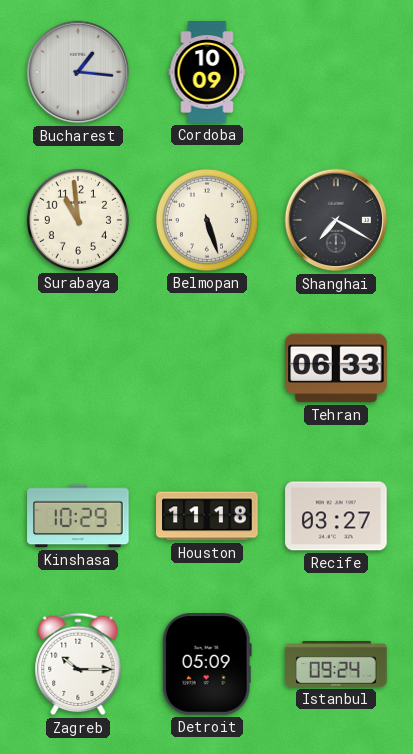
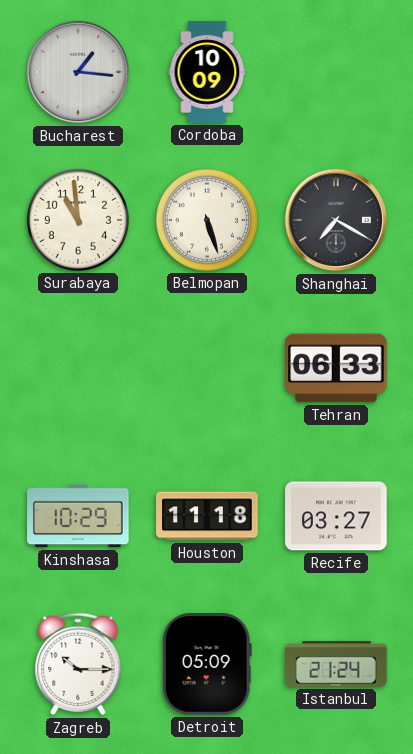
Istanbul: 09:24 -> 21:24
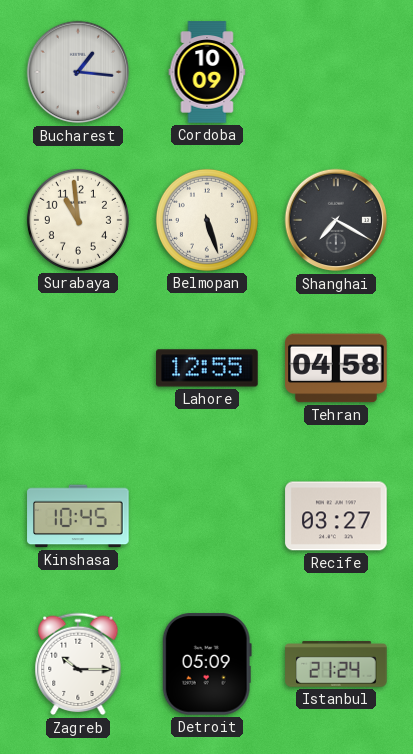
Lahore: none -> 12:55
Tehran: 06:33 -> 04:58
Kinshasa: 10:29 -> 10:45
Houston: 11:18 -> none
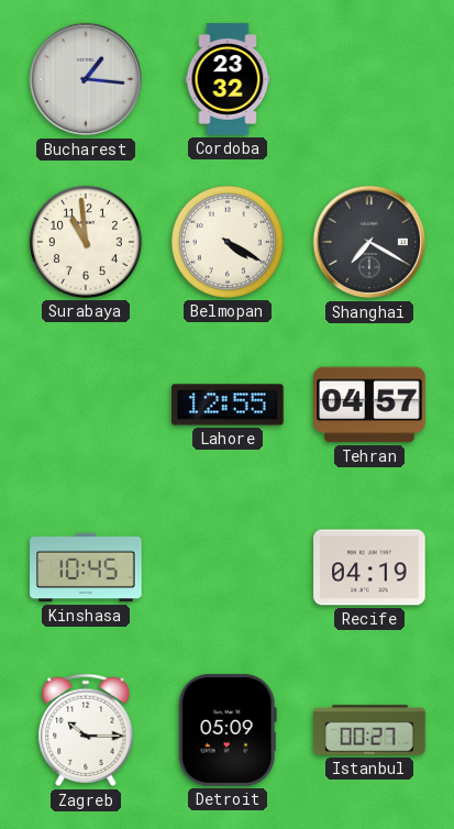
Cordoba: 10:09 -> 23:32
Belmopan: 5:27 -> 4:20
Tehran: 04:58 -> 04:57
Recife: 03:27 -> 04:19
Istanbul: 21:24 -> 00:27
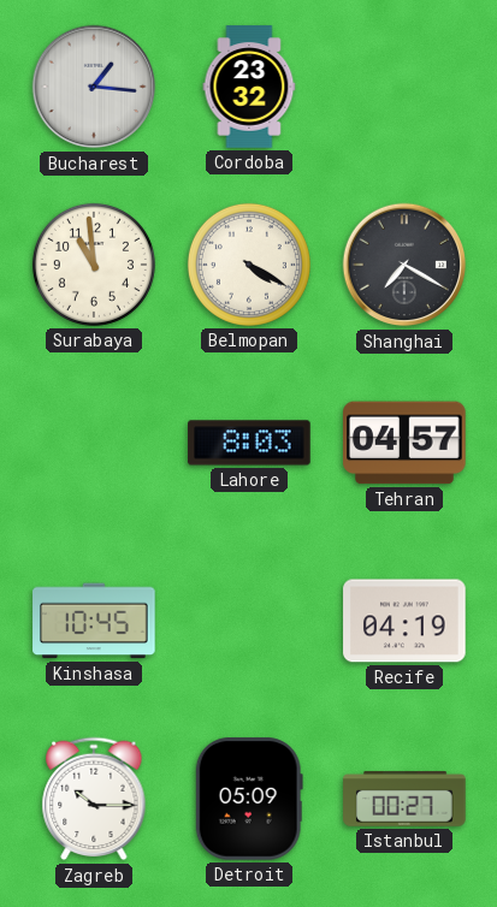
Lahore: 12:55 -> 8:03
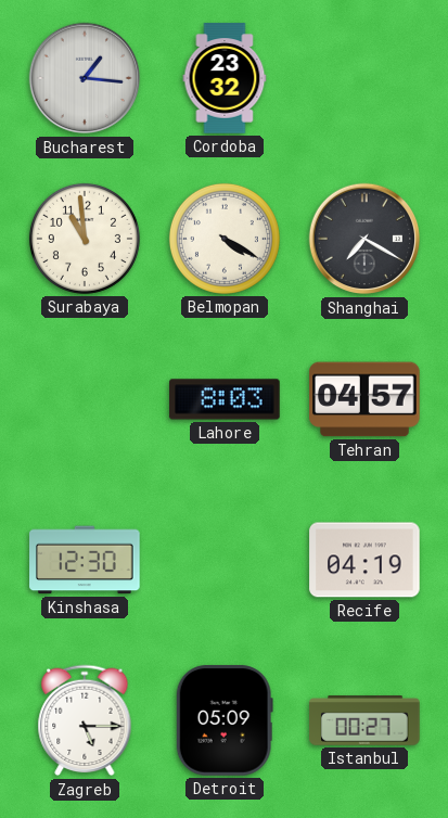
Kinshasa: 10:45 -> 12:30
Zagreb: 10:15 -> 5:15
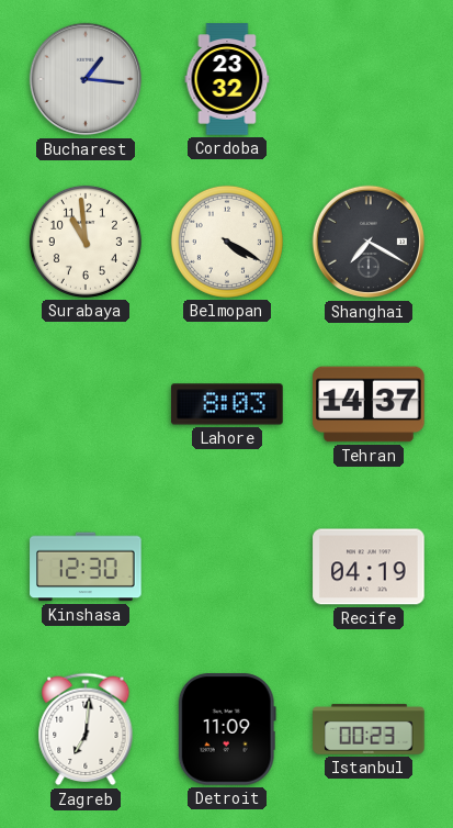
Tehran: 04:57 -> 14:37
Zagreb: 5:15 -> 7:01
Detroit: 05:09 -> 11:09
Istanbul: 00:27 -> 00:23
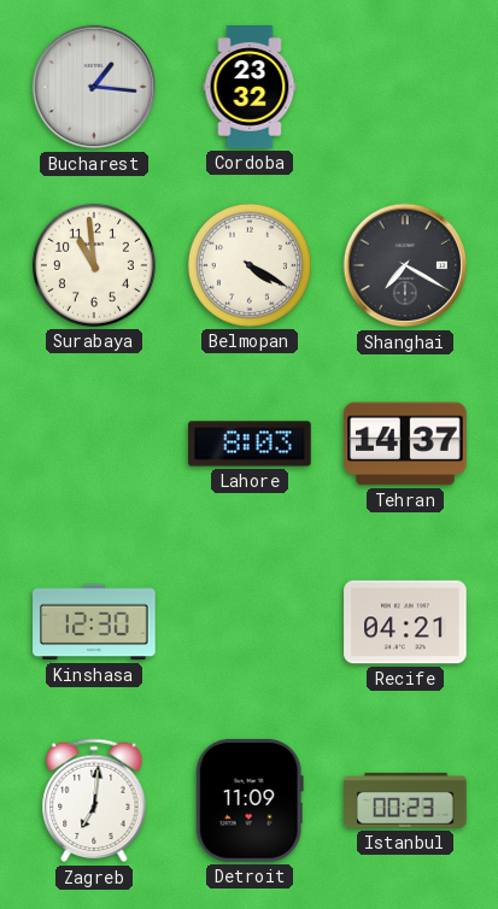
Recife: 04:19 -> 04:21
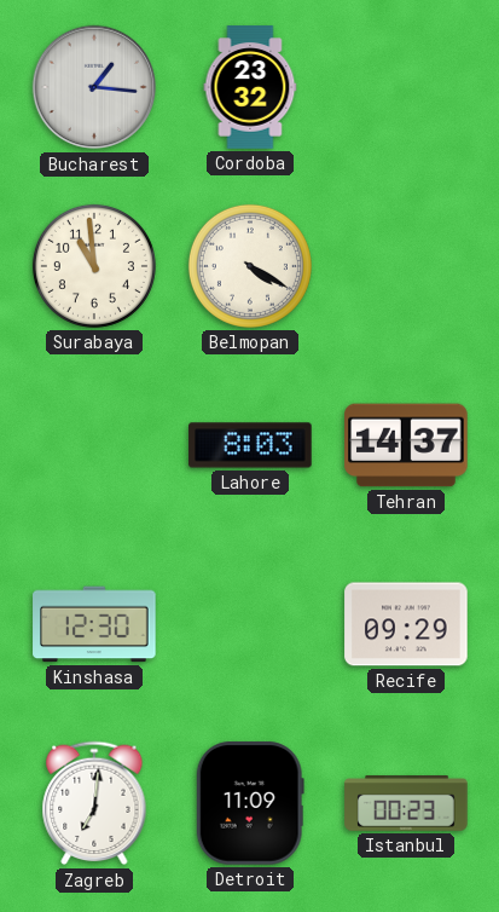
Shanghai: 7:20 -> none
Recife: 04:21 -> 09:29
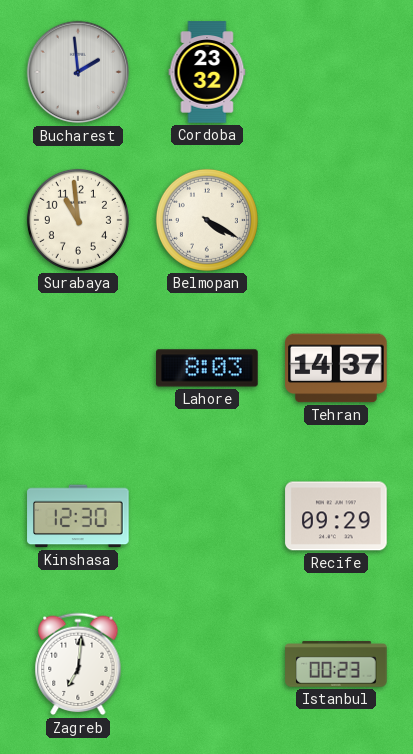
Bucharest: 1:16 -> 1:59
Detroit: 11:09 -> none
